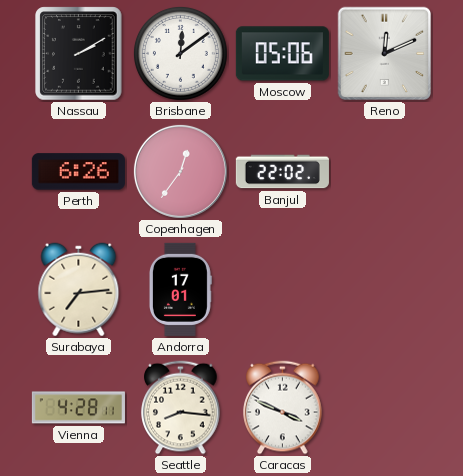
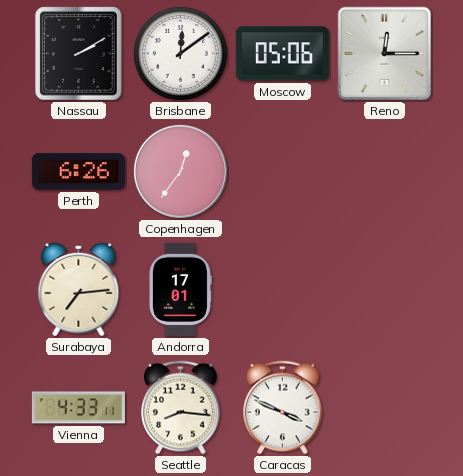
Reno: 12:11 -> 12:15
Banjul: 22:02 -> none
Vienna: 4:28 -> 4:33
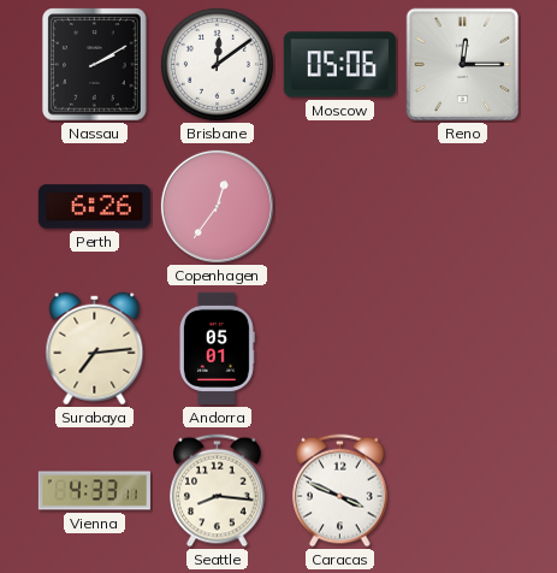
Andorra: 17:01 -> 05:01
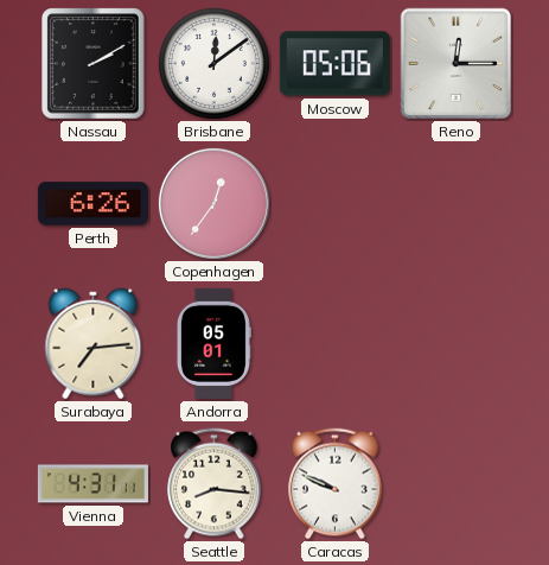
Vienna: 4:33 -> 4:31
Caracas: 3:49 -> 9:49
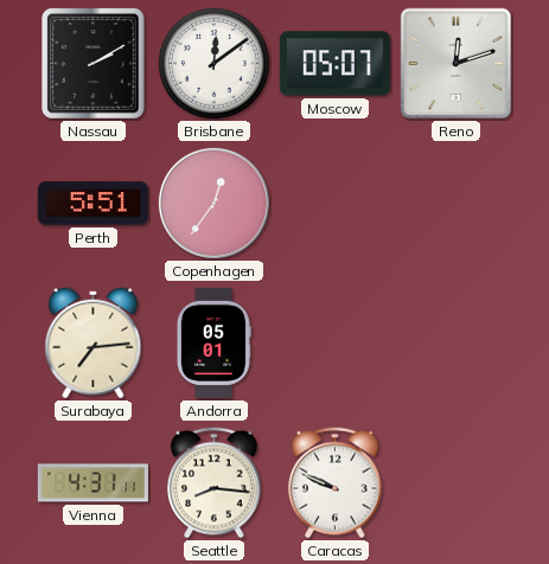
Moscow: 05:06 -> 05:07
Reno: 12:15 -> 12:12
Perth: 6:26 -> 5:51
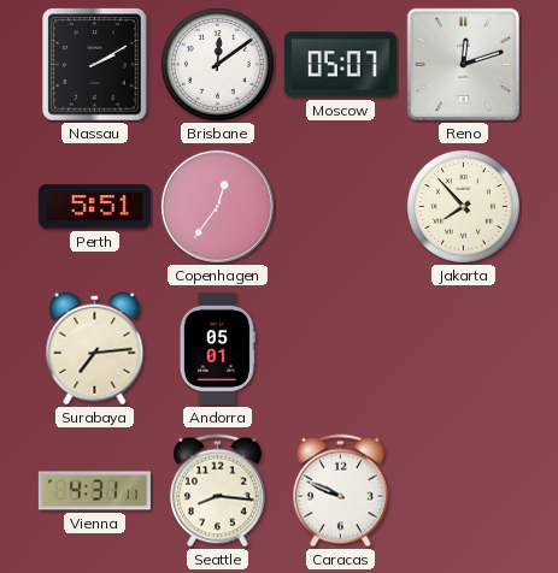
Jakarta: none -> 7:53
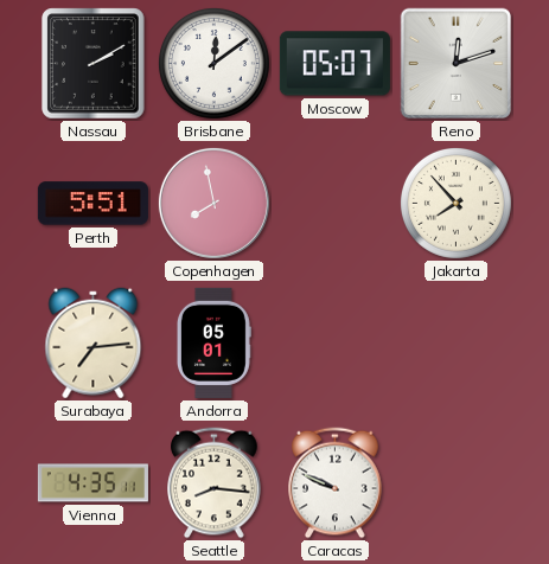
Copenhagen: 12:36 -> 7:58
Vienna: 4:31 -> 4:35
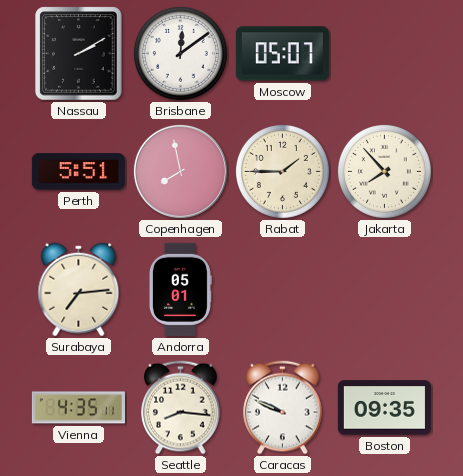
Reno: 12:12 -> none
Rabat: none -> 1:45
Boston: none -> 09:35
